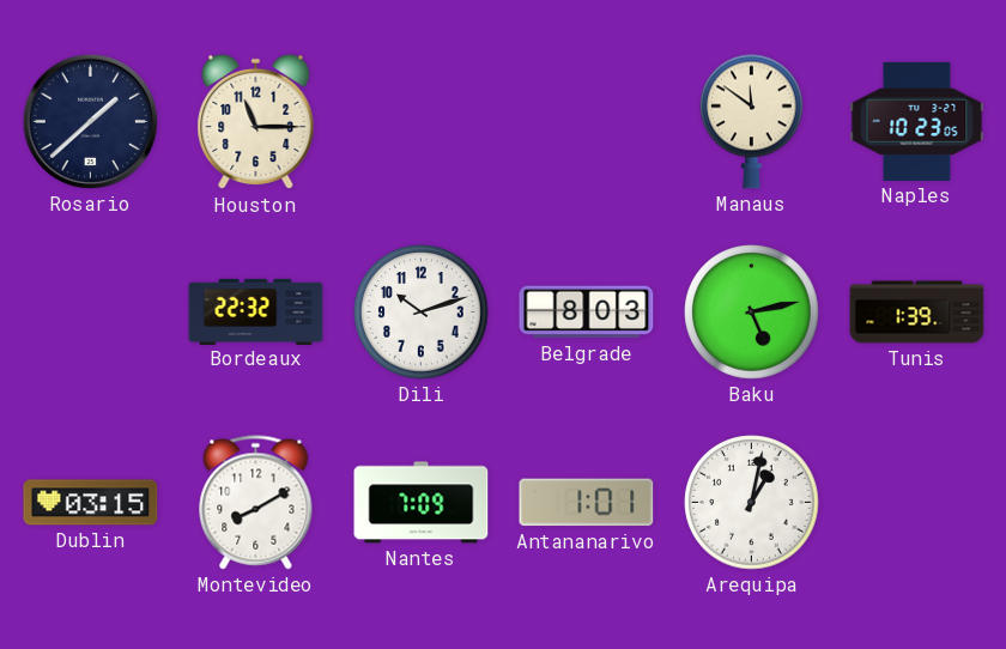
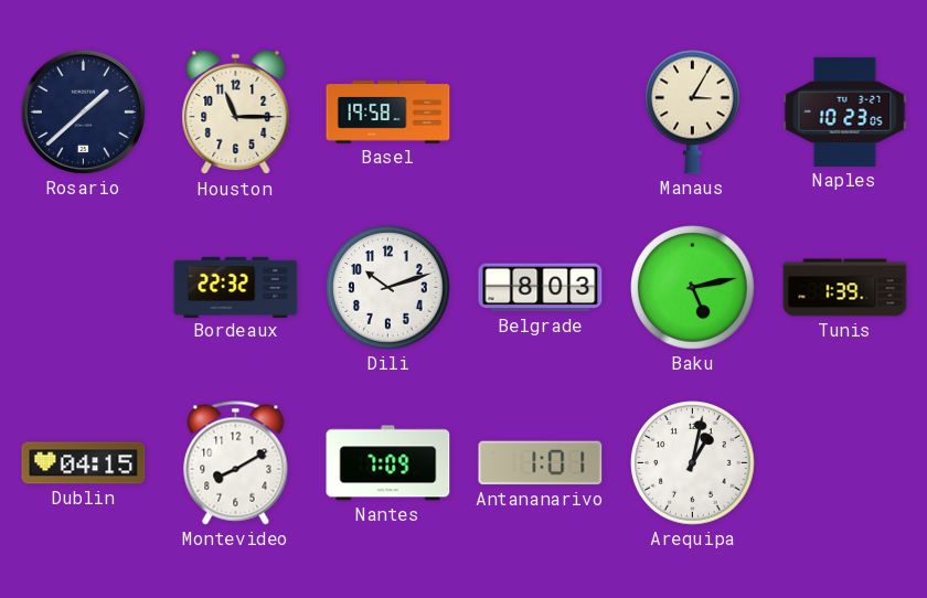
Basel: none -> 19:58
Manaus: 11:51 -> 3:05
Dublin: 03:15 -> 04:15
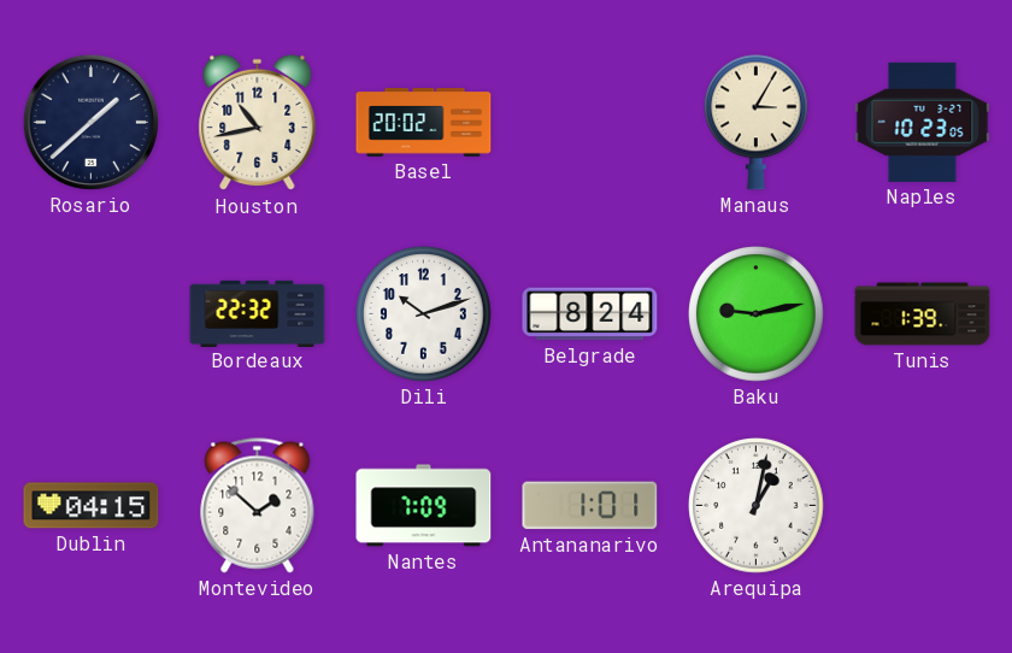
Houston: 11:15 -> 10:43
Basel: 19:58 -> 20:02
Belgrade: 8:03 -> 8:24
Baku: 5:13 -> 9:13
Montevideo: 8:10 -> 1:52
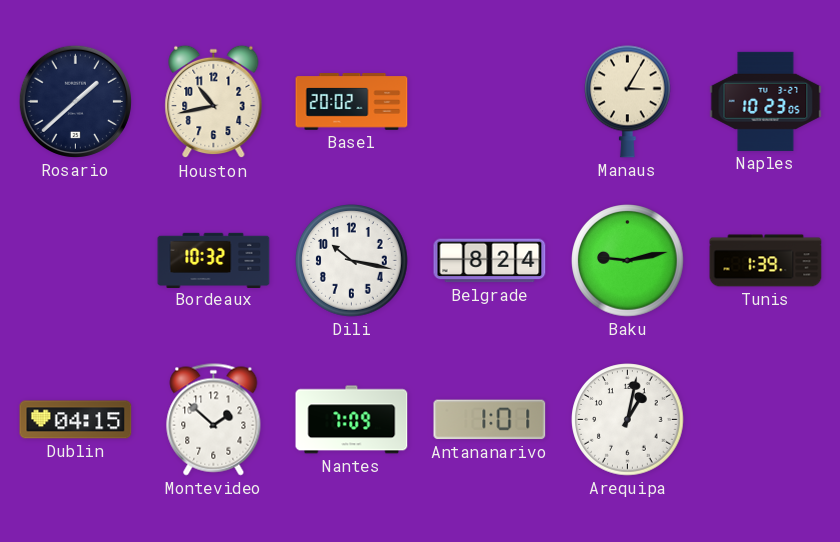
Bordeaux: 22:32 -> 10:32
Dili: 10:12 -> 10:17
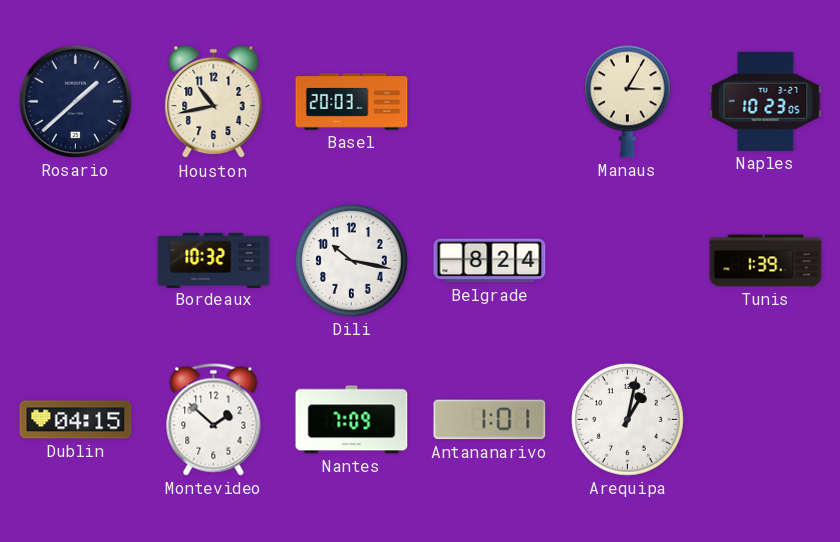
Basel: 20:02 -> 20:03
Baku: 9:13 -> none
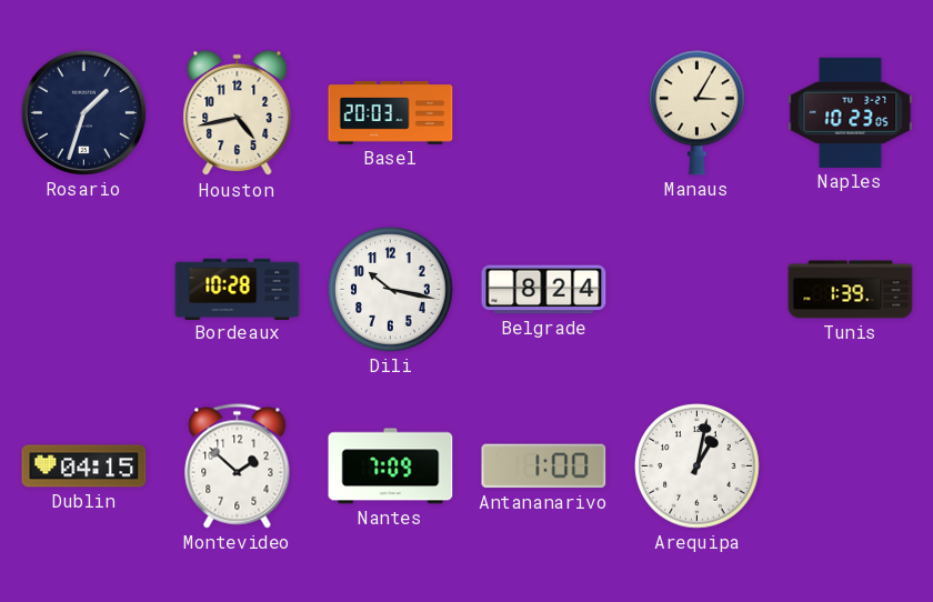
Rosario: 1:38 -> 1:33
Houston: 10:43 -> 4:43
Bordeaux: 10:32 -> 10:28
Antananarivo: 1:01 -> 1:00
